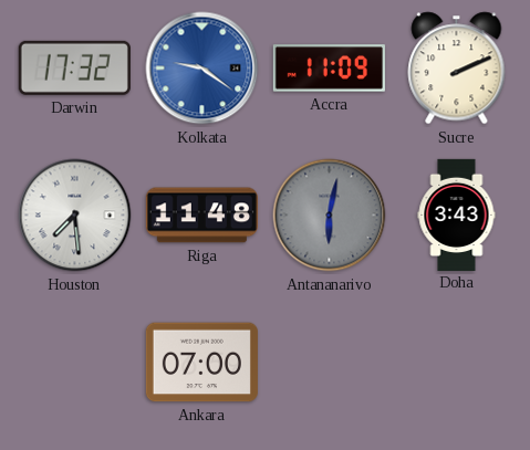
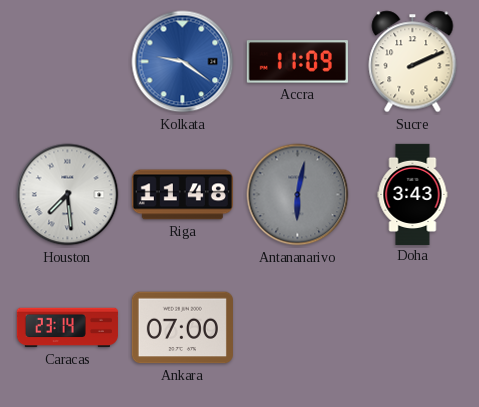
Darwin: 17:32 -> none
Caracas: none -> 23:14
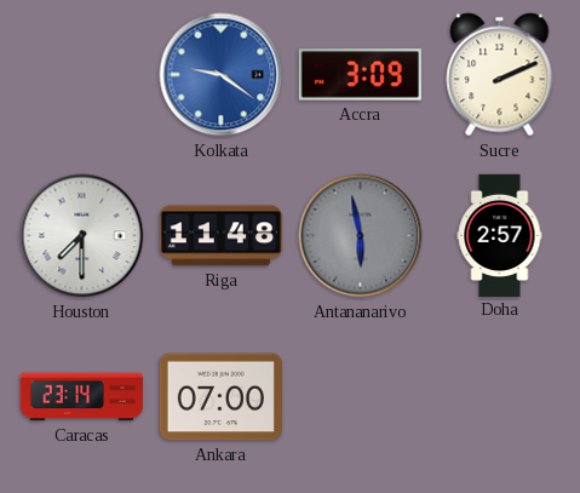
Accra: 11:09 -> 3:09
Houston: 7:29 -> 7:30
Antananarivo: 6:02 -> 5:58
Doha: 3:43 -> 2:57
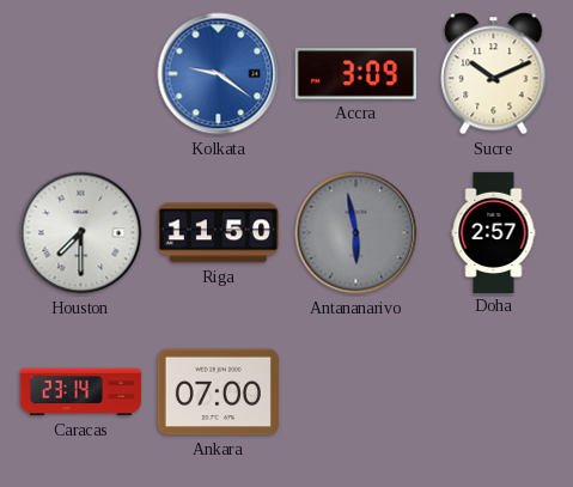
Sucre: 2:11 -> 10:11
Riga: 11:48 -> 11:50
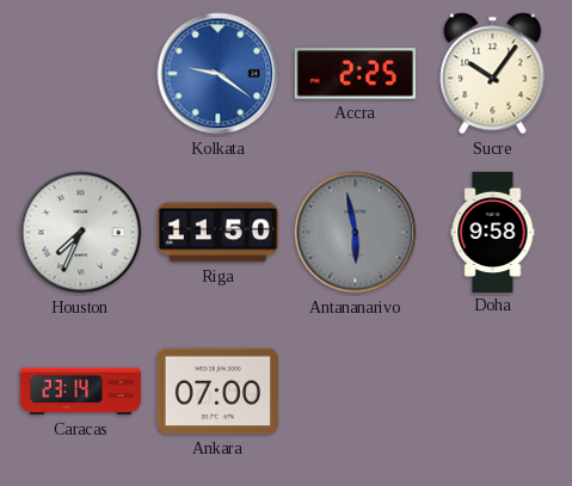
Accra: 3:09 -> 2:25
Sucre: 10:11 -> 10:06
Houston: 7:30 -> 7:34
Doha: 2:57 -> 9:58
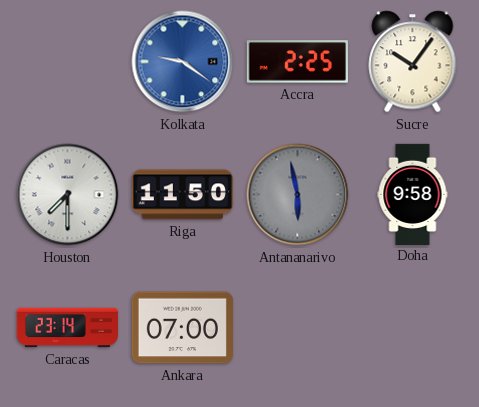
Houston: 7:34 -> 7:30
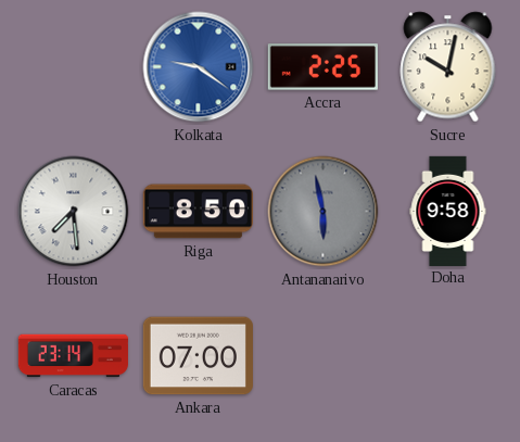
Sucre: 10:06 -> 10:02
Houston: 7:30 -> 7:29
Riga: 11:50 -> 8:50
